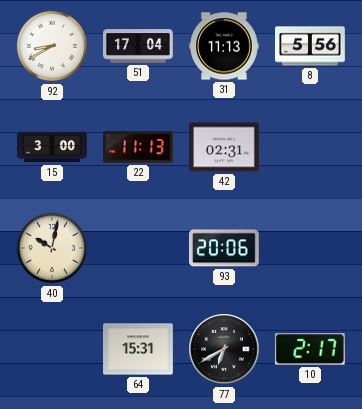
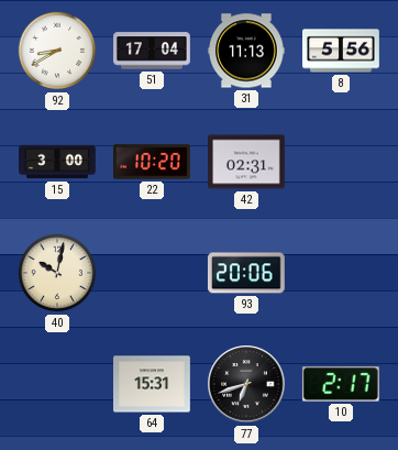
22: 11:13 -> 10:20
77: 6:40 -> 6:42
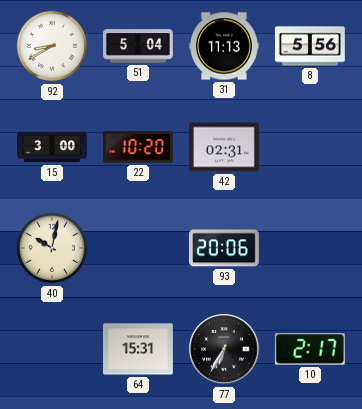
51: 17:04 -> 5:04
77: 6:42 -> 6:35
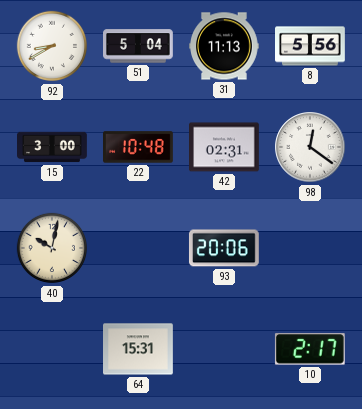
22: 10:20 -> 10:48
98: none -> 12:21
77: 6:35 -> none
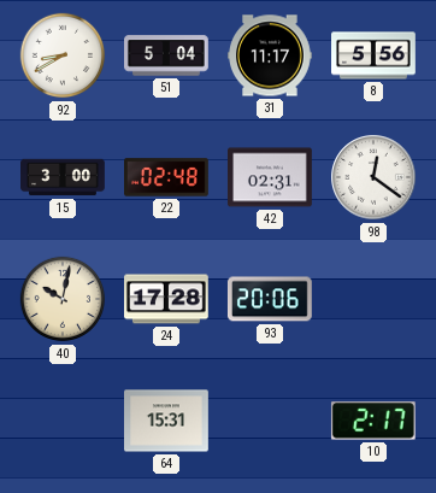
31: 11:13 -> 11:17
22: 10:48 -> 02:48
24: none -> 17:28
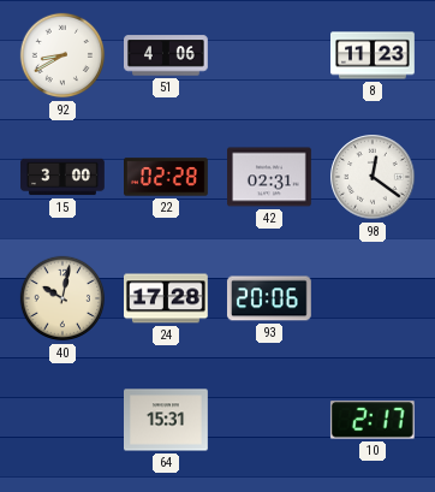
51: 5:04 -> 4:06
31: 11:17 -> none
8: 5:56 -> 11:23
22: 02:48 -> 02:28
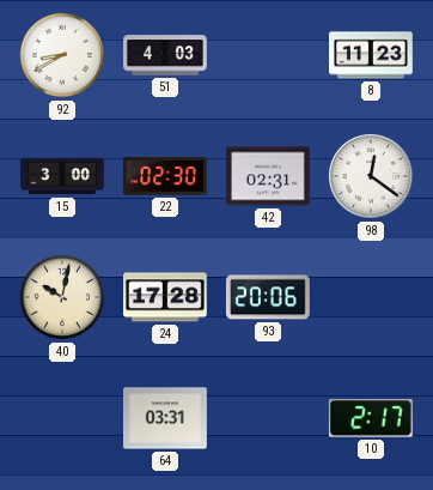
51: 4:06 -> 4:03
22: 02:28 -> 02:30
64: 15:31 -> 03:31
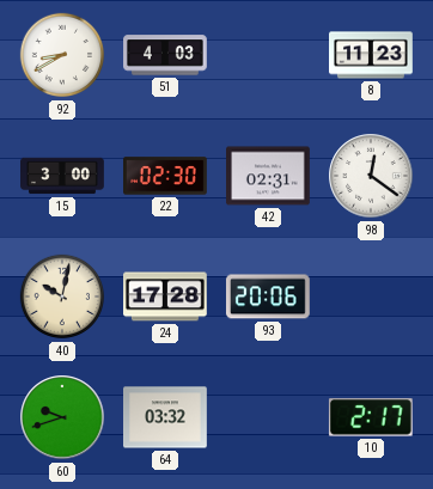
60: none -> 9:42
64: 03:31 -> 03:32
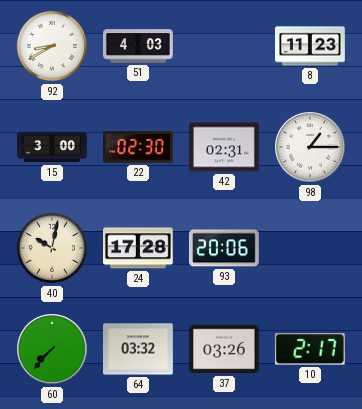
98: 12:21 -> 1:15
60: 9:42 -> 7:37
37: none -> 03:26
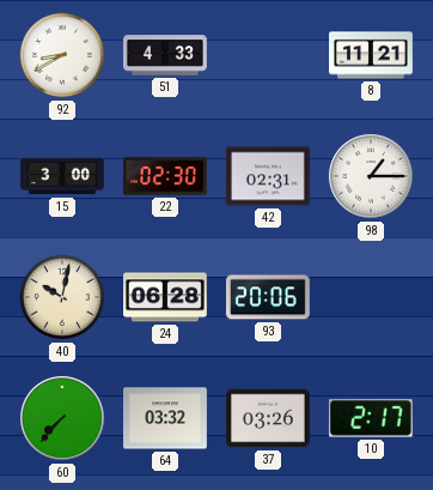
51: 4:03 -> 4:33
8: 11:23 -> 11:21
24: 17:28 -> 06:28
